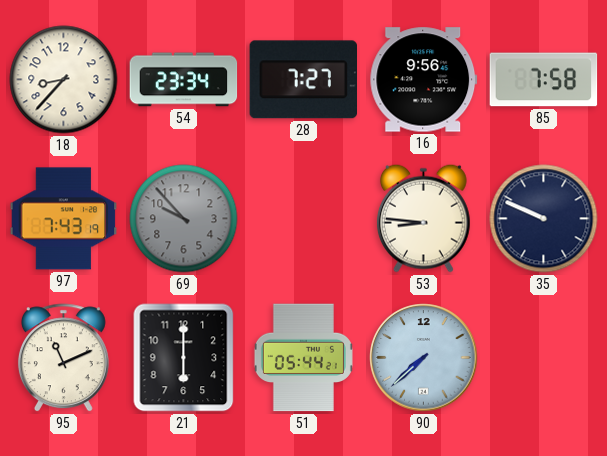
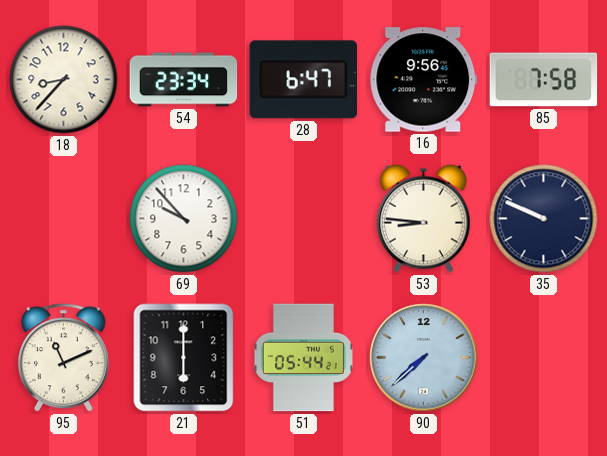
28: 7:27 -> 6:47
97: 7:43 -> none
69 dial: grey -> white
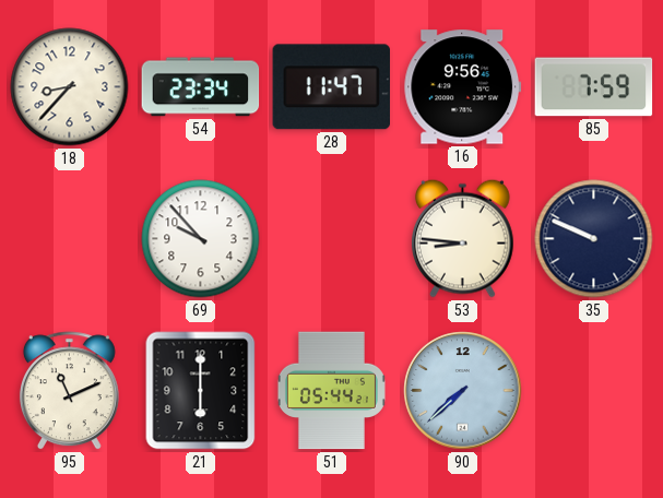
28: 6:47 -> 11:47
85: 7:58 -> 7:59
